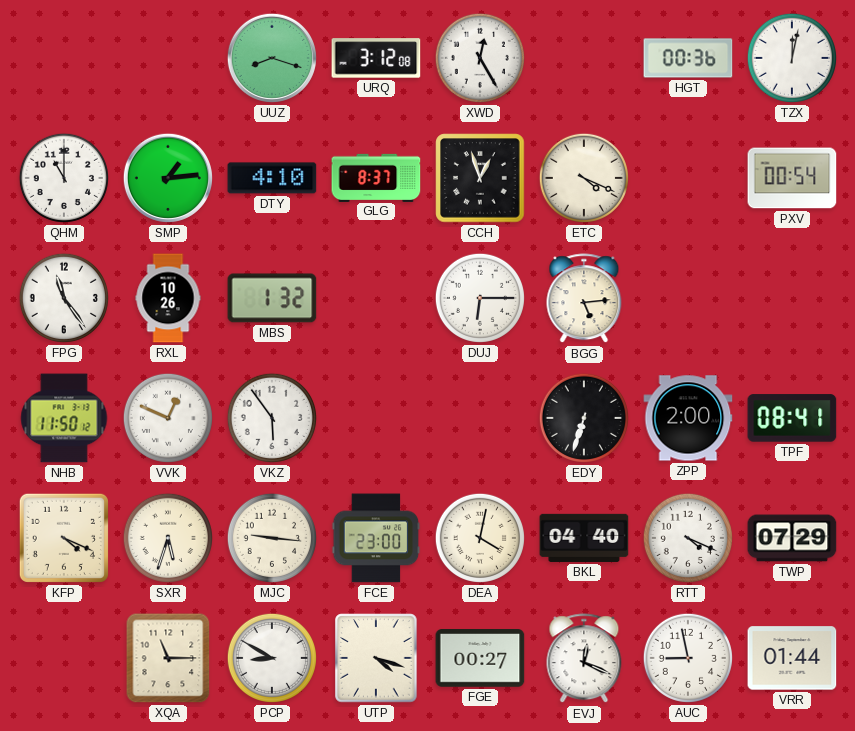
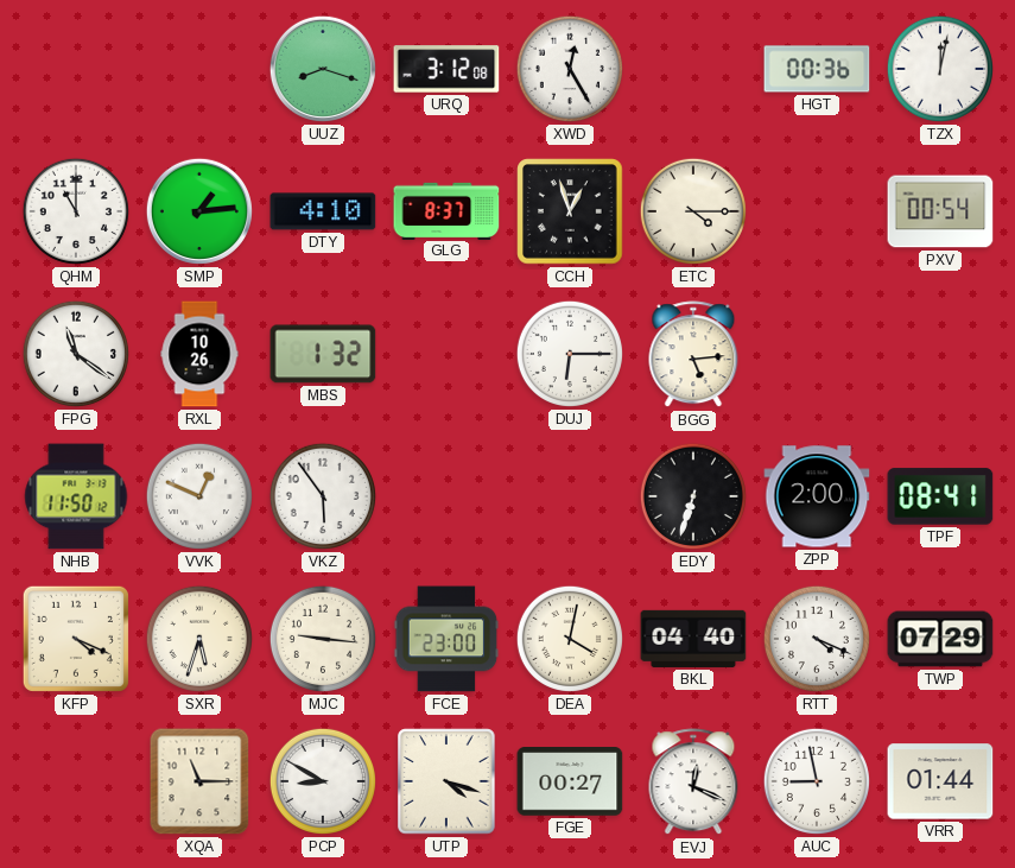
ETC: 4:19 -> 4:15
FPG: 11:24 -> 11:21
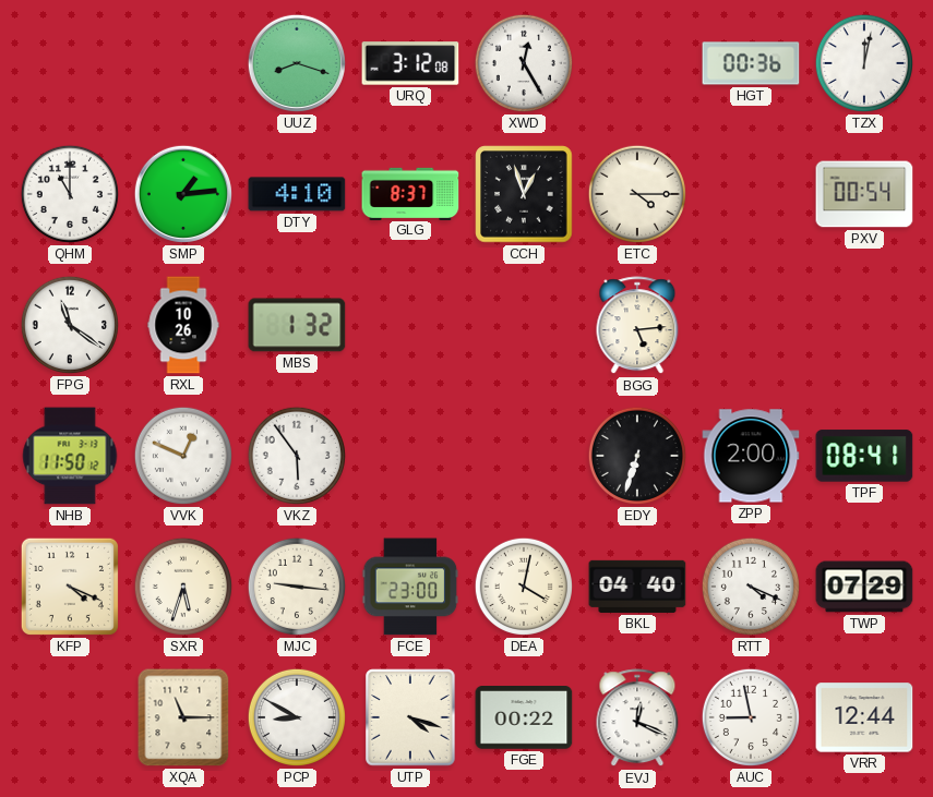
DUJ: 6:15 -> none
FGE: 00:27 -> 00:22
VRR: 01:44 -> 12:44
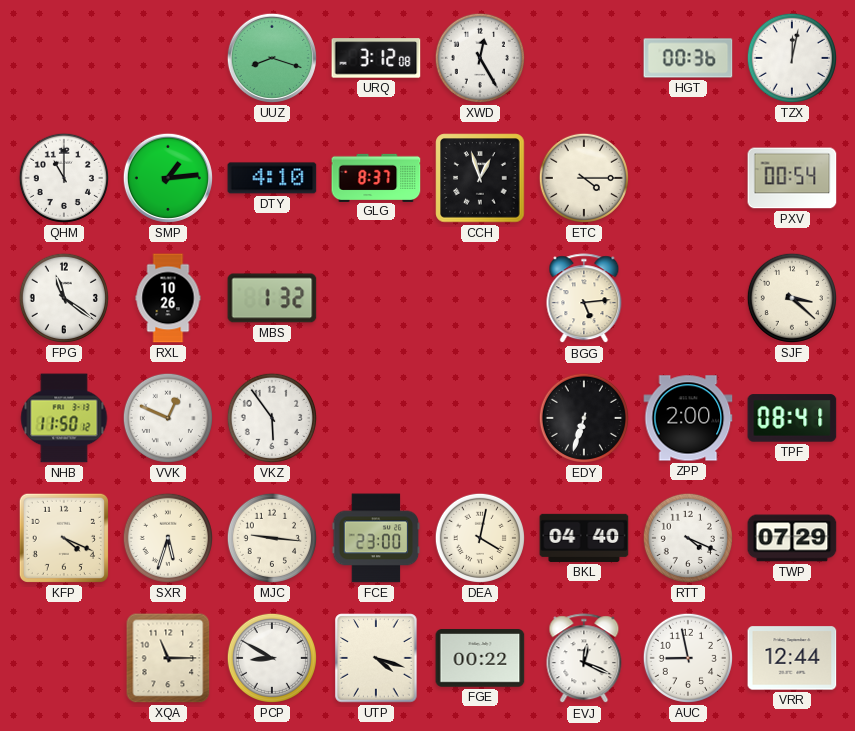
SJF: none -> 3:22
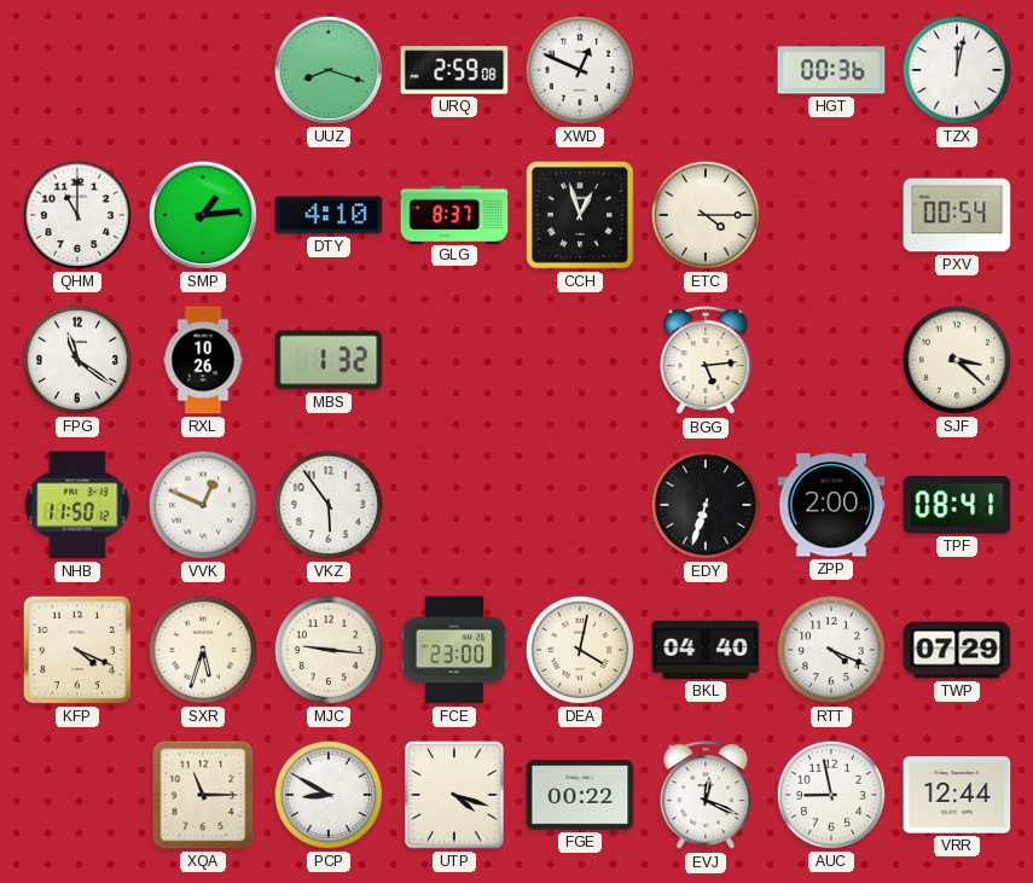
URQ: 3:12 -> 2:59
XWD: 12:25 -> 12:49
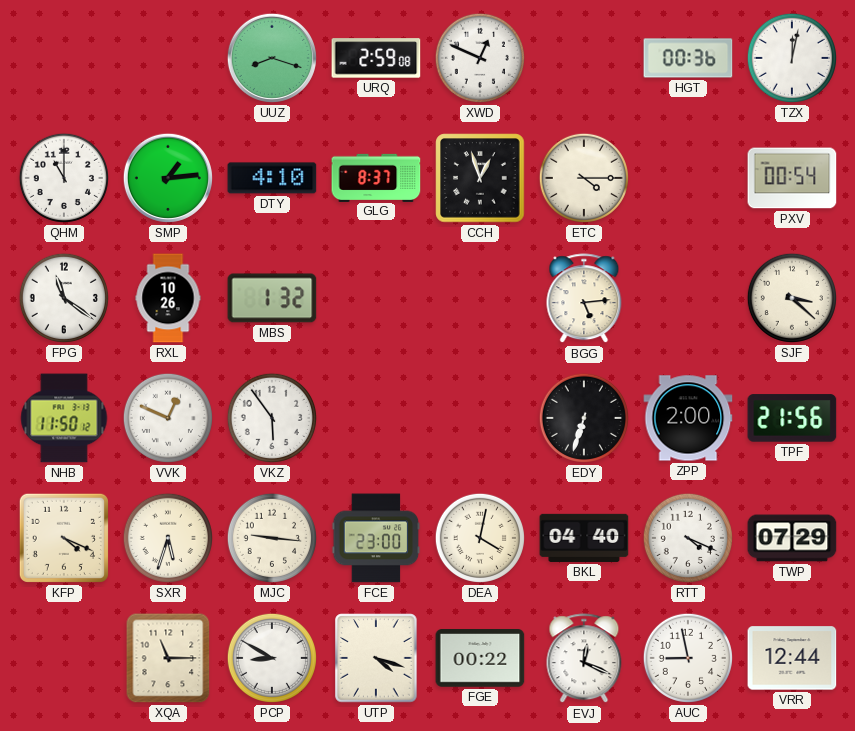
TPF: 08:41 -> 21:56
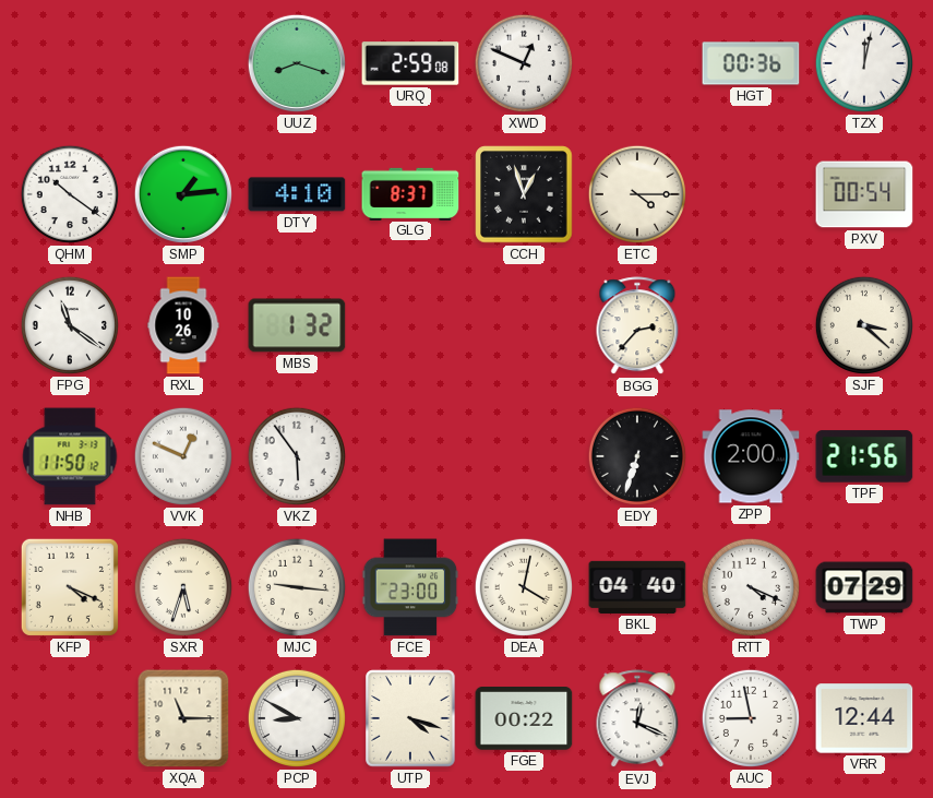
QHM: 11:00 -> 10:21
BGG: 5:14 -> 2:37
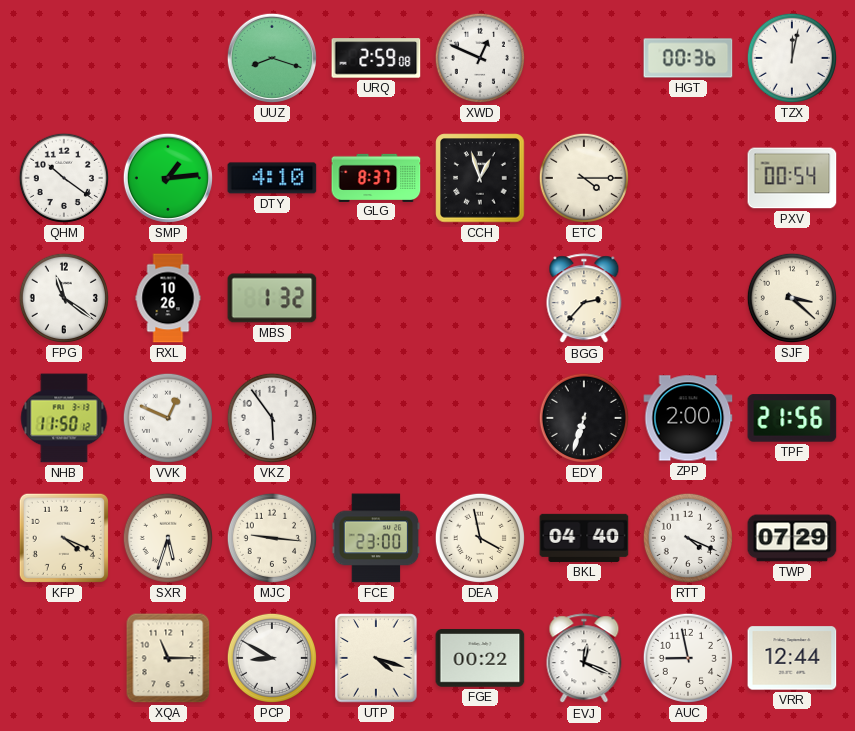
DEA: 4:02 -> 3:58
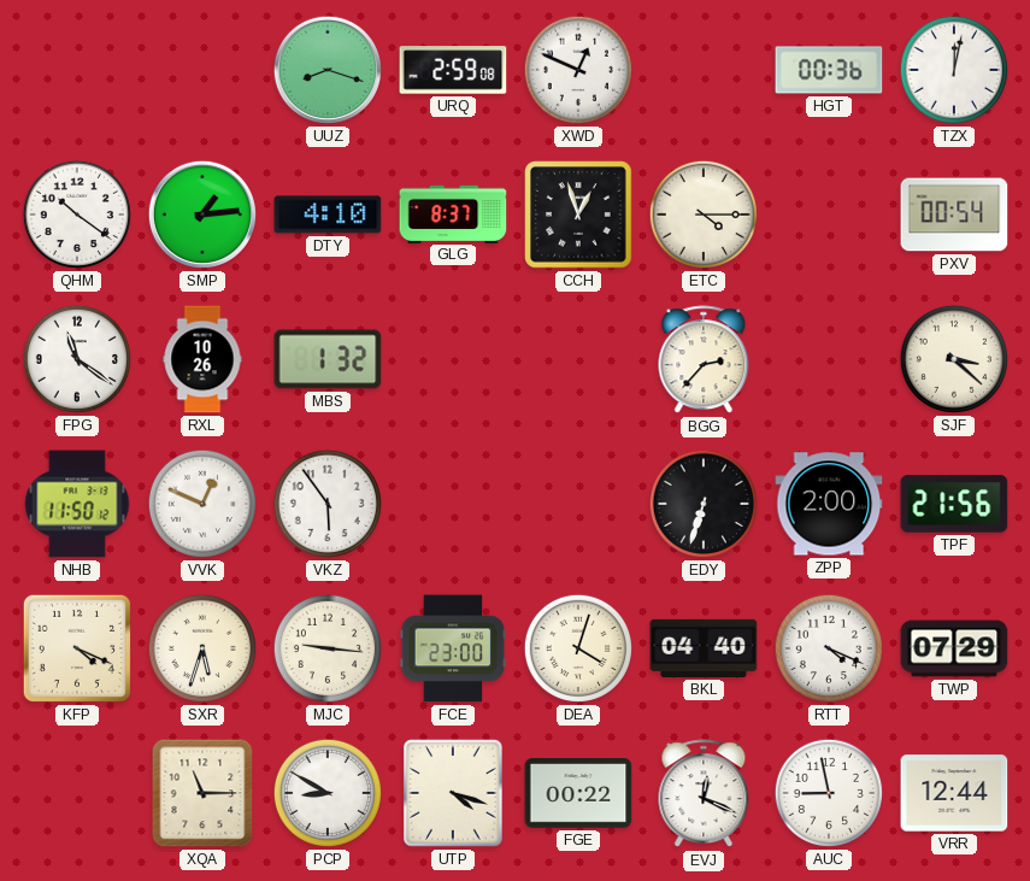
DEA: 3:58 -> 4:03
